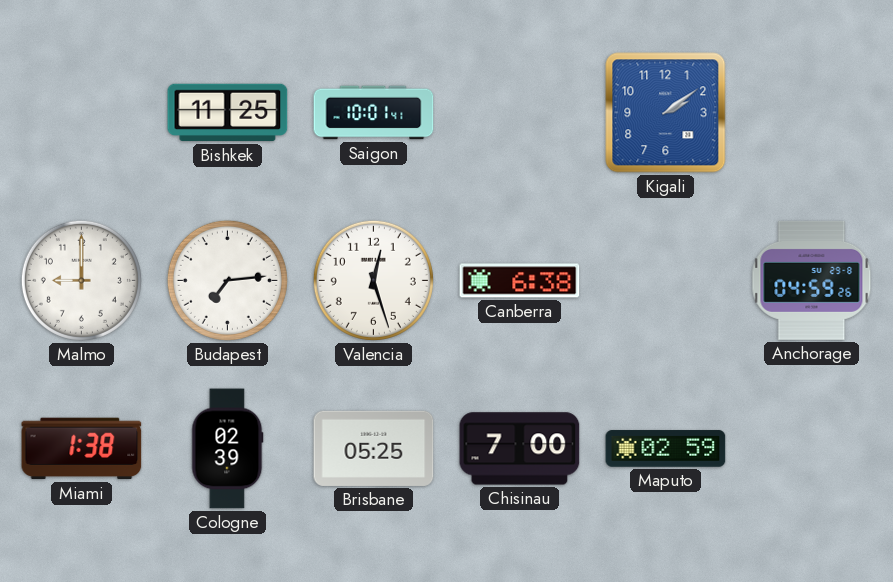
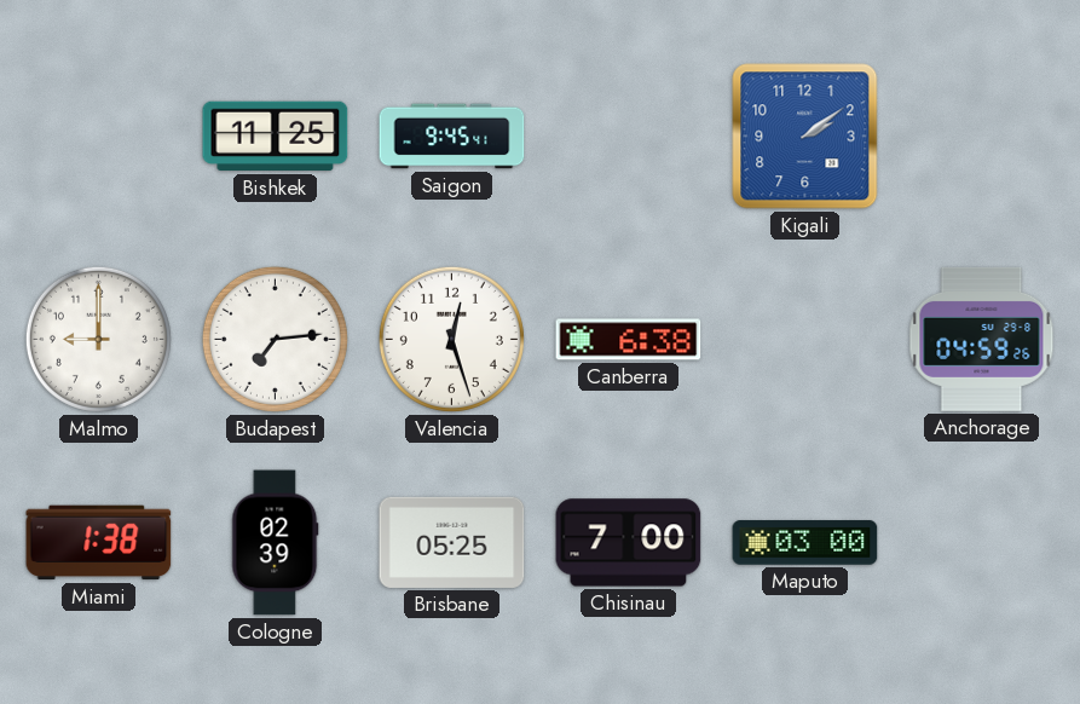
Saigon: 10:01 -> 9:45
Maputo: 02:59 -> 03:00
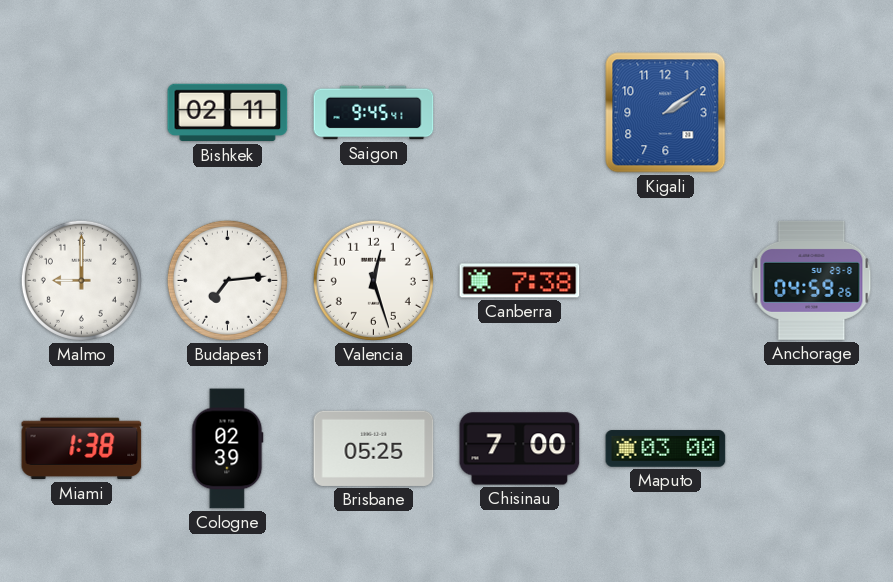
Bishkek: 11:25 -> 02:11
Canberra: 6:38 -> 7:38
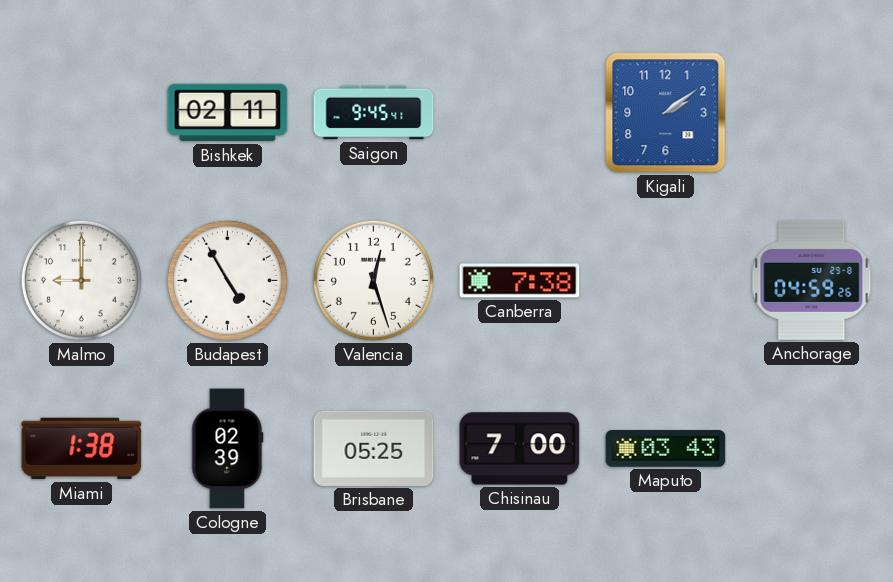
Budapest: 7:14 -> 4:55
Maputo: 03:00 -> 03:43
